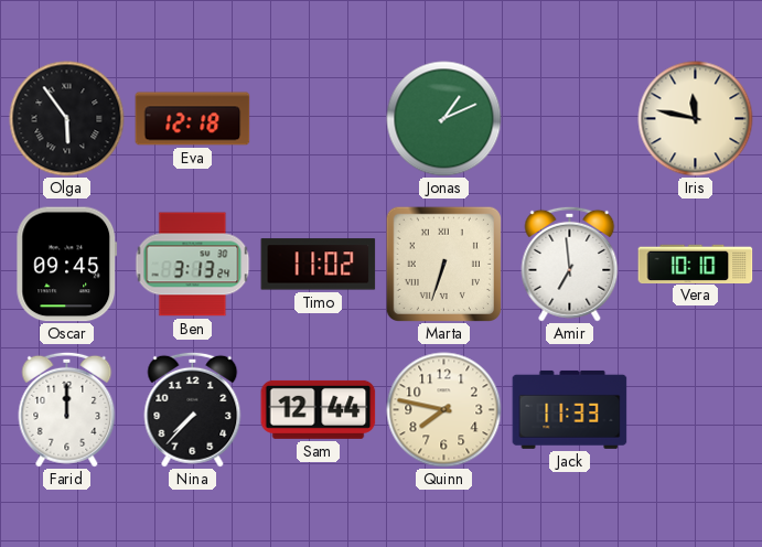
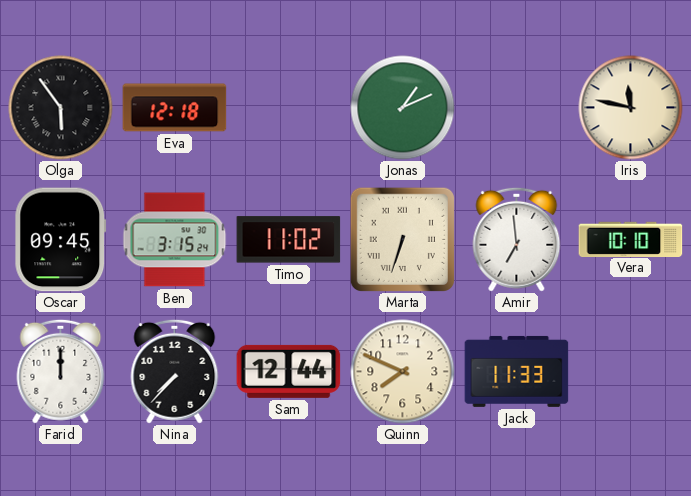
Ben: 3:13 -> 3:15
Quinn: 7:47 -> 7:49
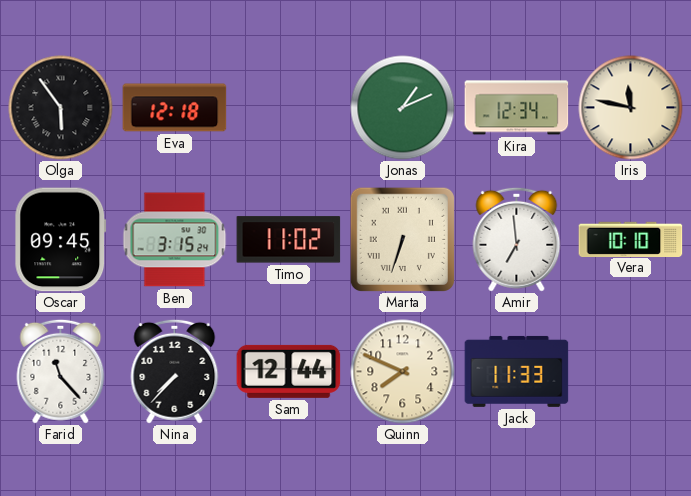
Kira: none -> 12:34
Farid: 12:00 -> 11:23
